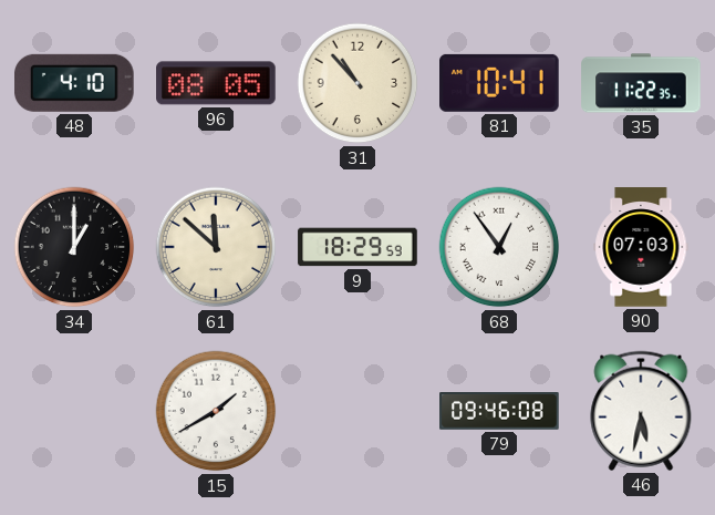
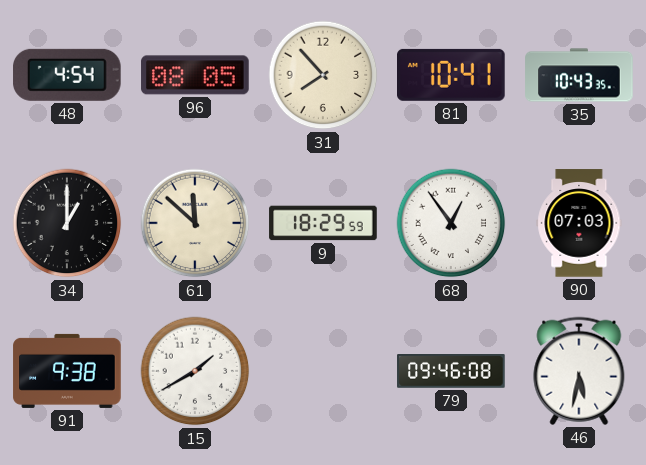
48: 4:10 -> 4:54
31: 10:53 -> 7:53
35: 11:22 -> 10:43
91: none -> 9:38
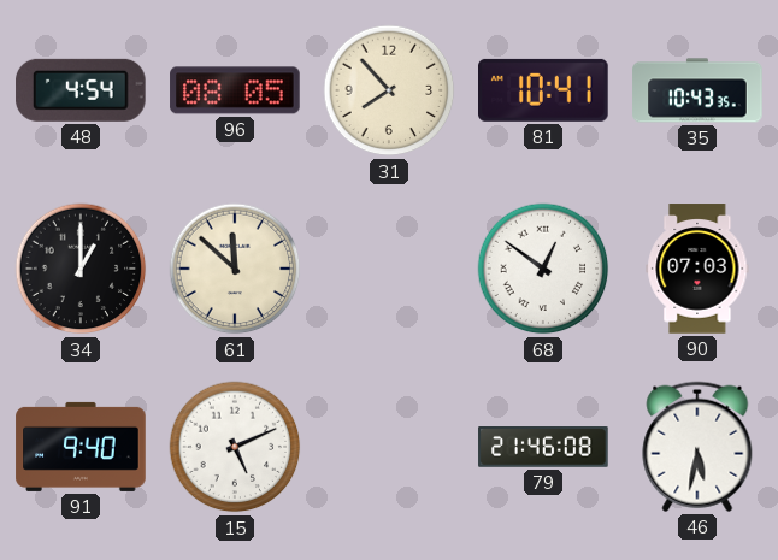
9: 18:29 -> none
68: 12:54 -> 12:51
91: 9:38 -> 9:40
15: 1:40 -> 5:11
79: 09:46 -> 21:46
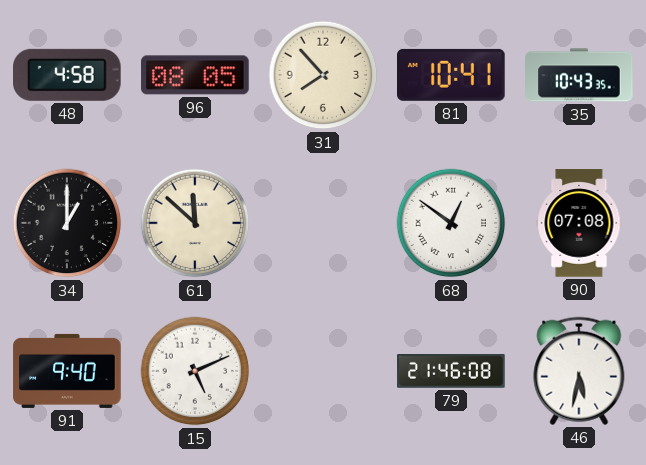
48: 4:54 -> 4:58
90: 07:03 -> 07:08
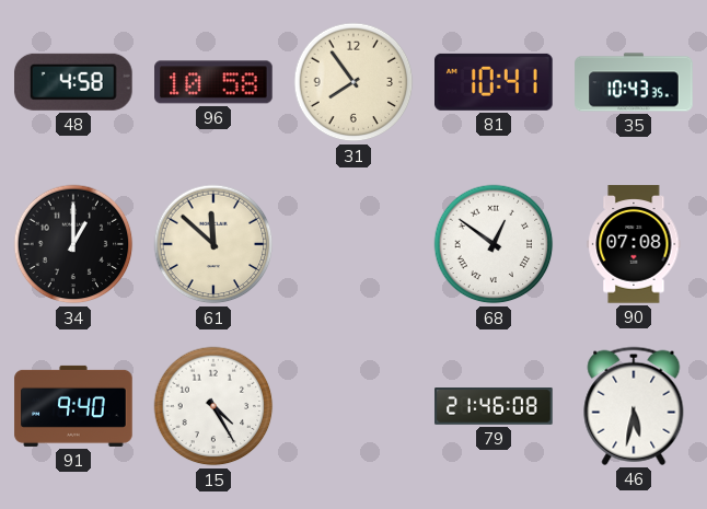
96: 08:05 -> 10:58
31: 7:53 -> 7:54
15: 5:11 -> 4:25
